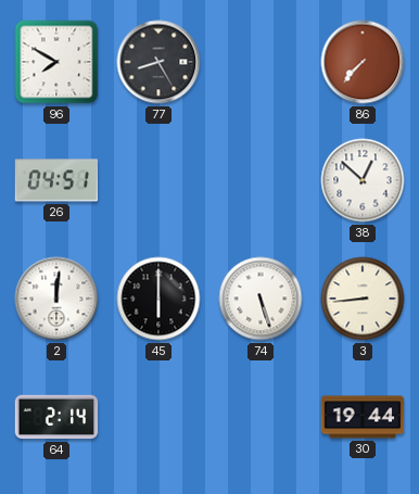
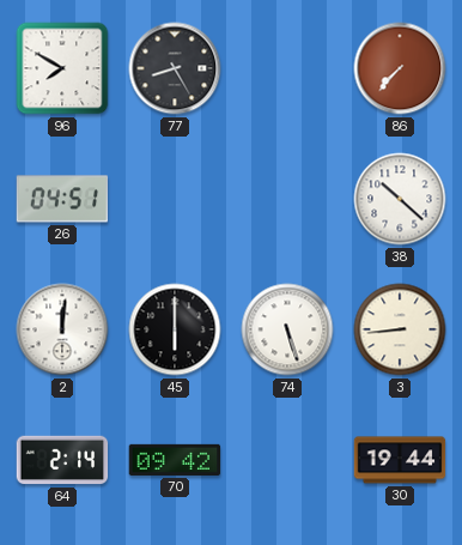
38: 12:52 -> 10:22
70: none -> 09:42
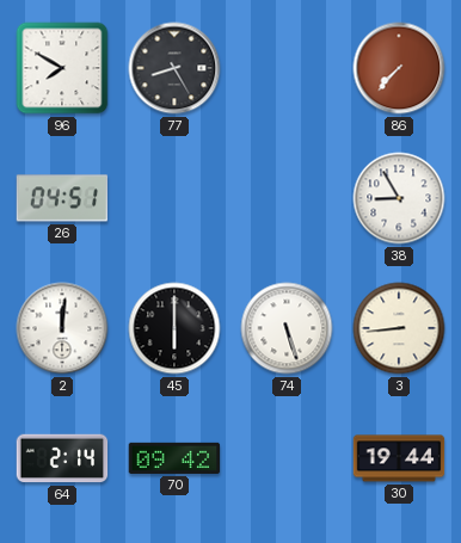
38: 10:22 -> 8:55
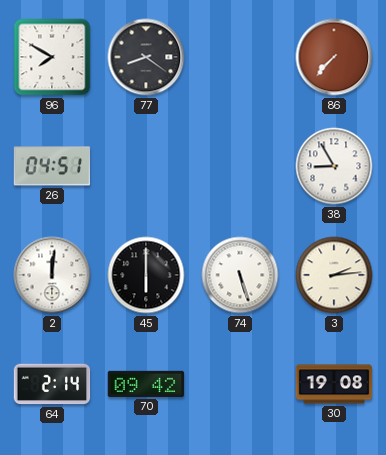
77: 8:25 -> 8:21
3: 8:44 -> 2:14
30: 19:44 -> 19:08
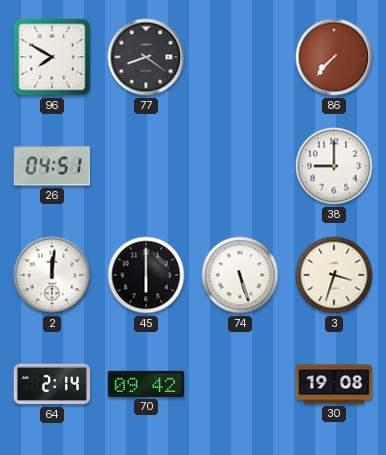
38: 8:55 -> 9:00
3: 2:14 -> 3:33
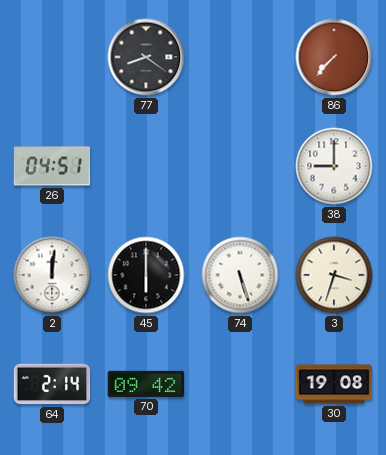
96: 7:50 -> none
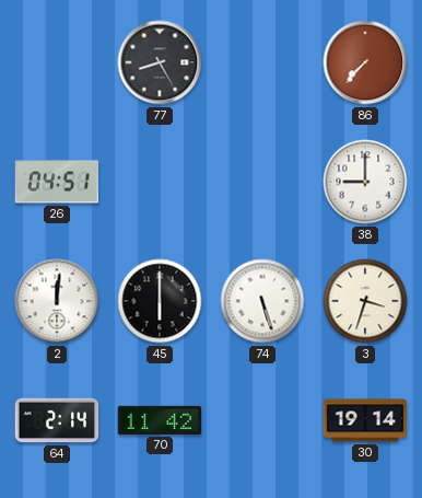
77: 8:21 -> 8:25
70: 09:42 -> 11:42
30: 19:08 -> 19:14
